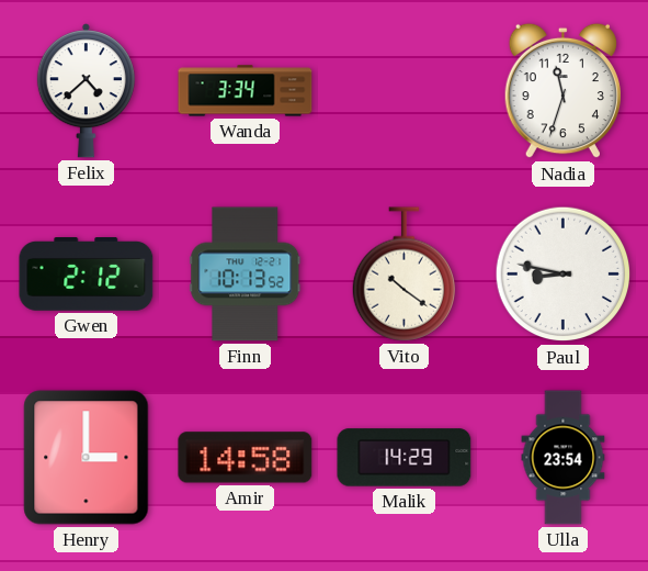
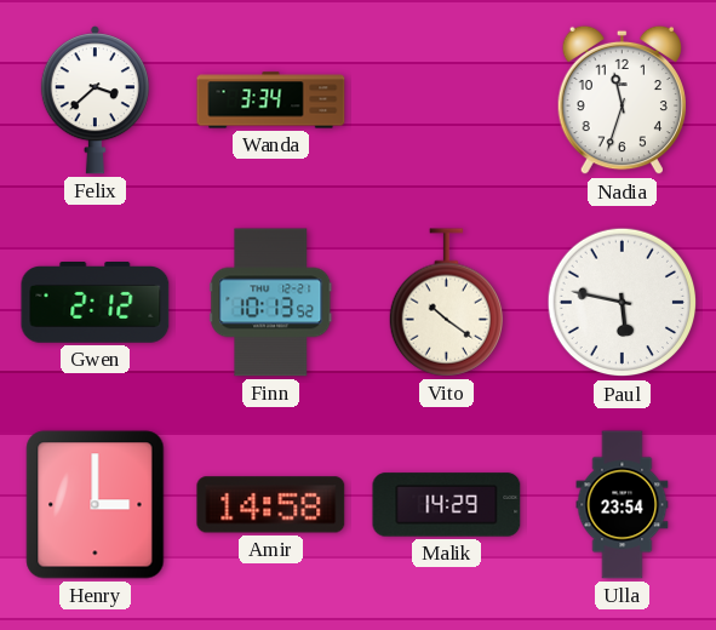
Felix: 4:38 -> 3:38
Paul: 8:47 -> 5:47
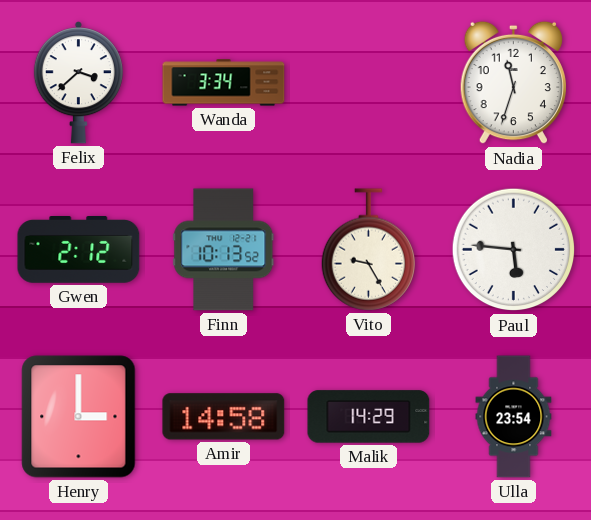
Vito: 10:21 -> 9:25
Paul: 5:47 -> 5:46
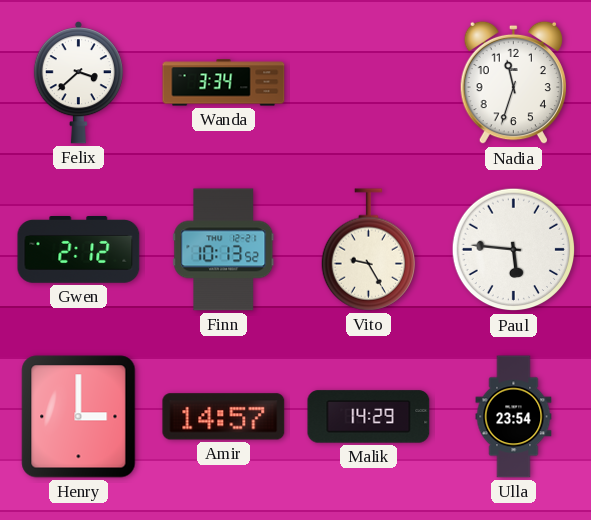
Amir: 14:58 -> 14:57
